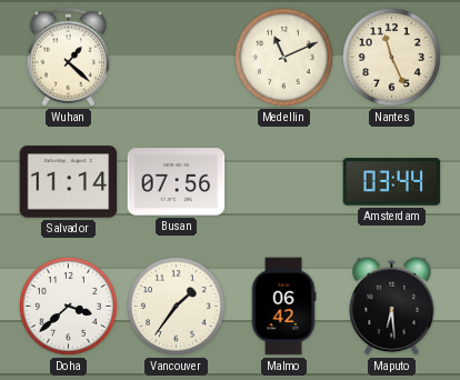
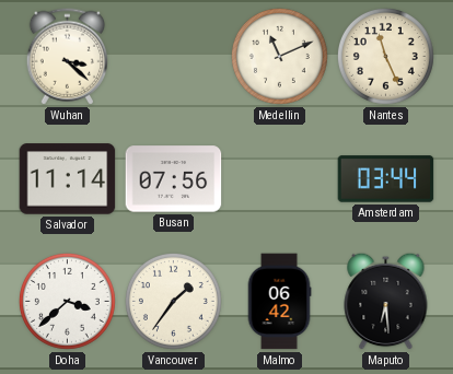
Wuhan: 1:22 -> 3:22
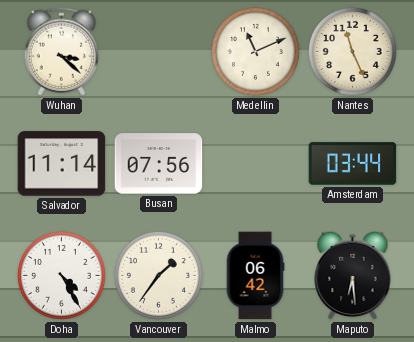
Doha: 3:38 -> 4:25
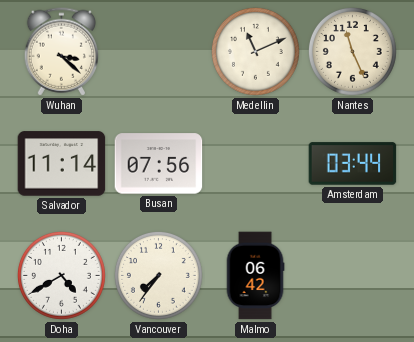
Doha: 4:25 -> 4:40
Vancouver: 1:36 -> 7:36
Maputo: 6:29 -> none
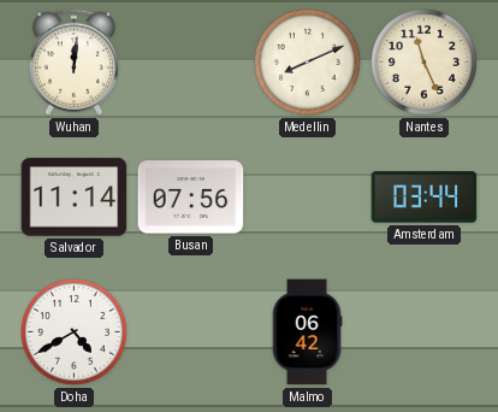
Wuhan: 3:22 -> 12:01
Medellin: 11:11 -> 8:11
Vancouver: 7:36 -> none
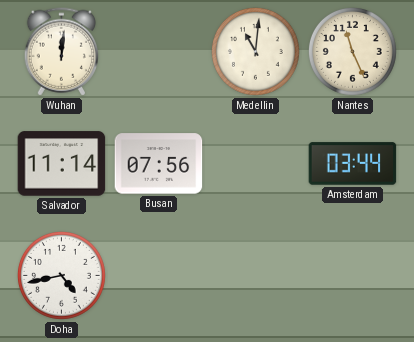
Medellin: 8:11 -> 11:01
Doha: 4:40 -> 4:43
Malmo: 06:42 -> none
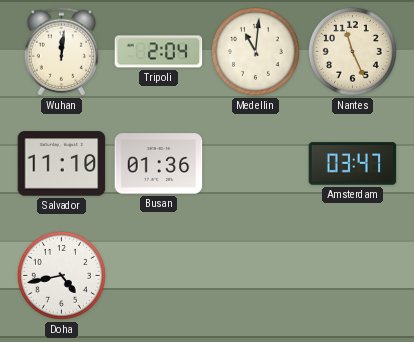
Tripoli: none -> 2:04
Salvador: 11:14 -> 11:10
Busan: 07:56 -> 01:36
Amsterdam: 03:44 -> 03:47
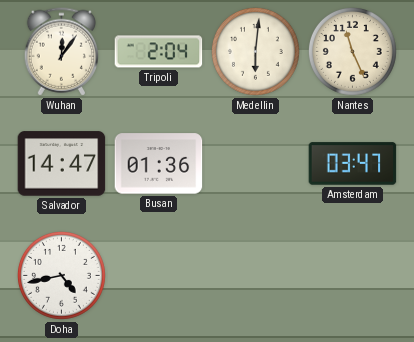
Wuhan: 12:01 -> 12:06
Medellin: 11:01 -> 6:01
Salvador: 11:10 -> 14:47
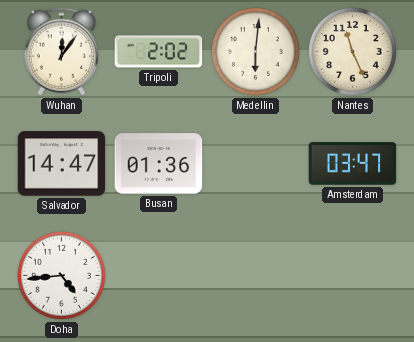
Tripoli: 2:04 -> 2:02
Doha: 4:43 -> 4:44
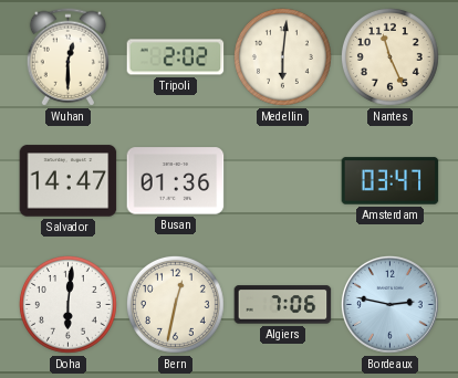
Wuhan: 12:06 -> 12:30
Doha: 4:44 -> 6:01
Bern: none -> 12:32
Algiers: none -> 7:06
Bordeaux: none -> 2:47
